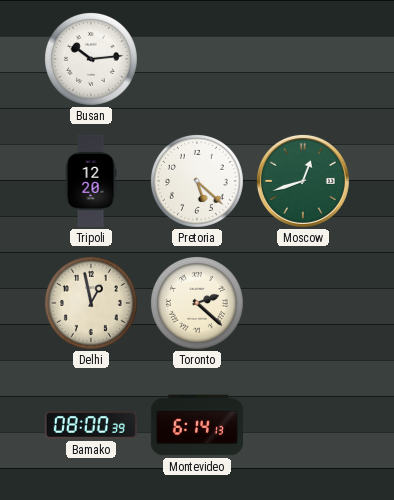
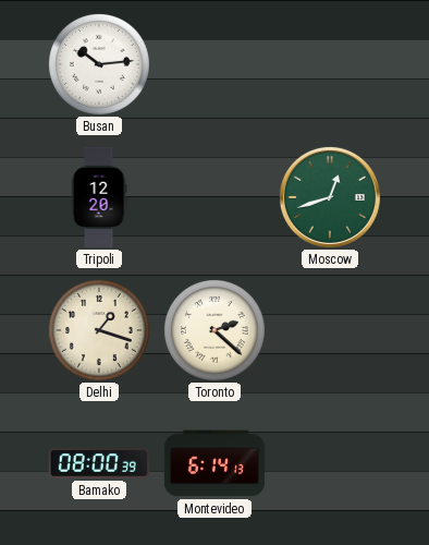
Pretoria: 5:22 -> none
Delhi: 12:58 -> 1:18
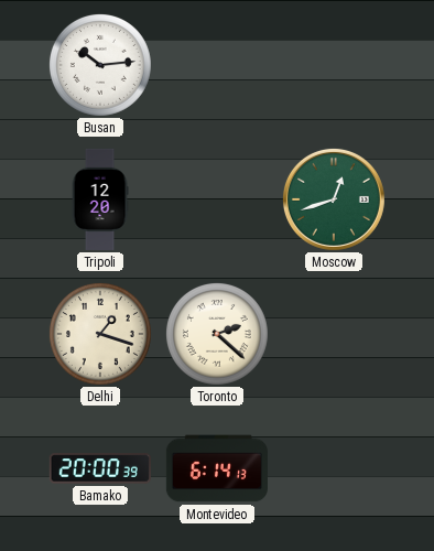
Bamako: 08:00 -> 20:00
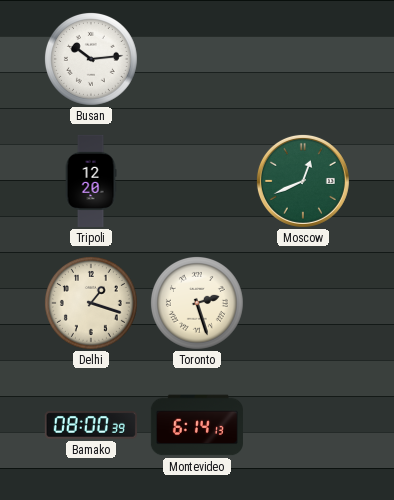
Moscow: 12:42 -> 12:41
Toronto: 2:22 -> 2:27
Bamako: 20:00 -> 08:00
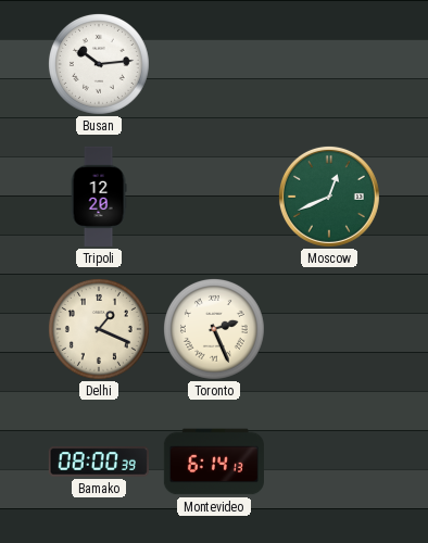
Delhi: 1:18 -> 1:19
Toronto: 2:27 -> 2:26
